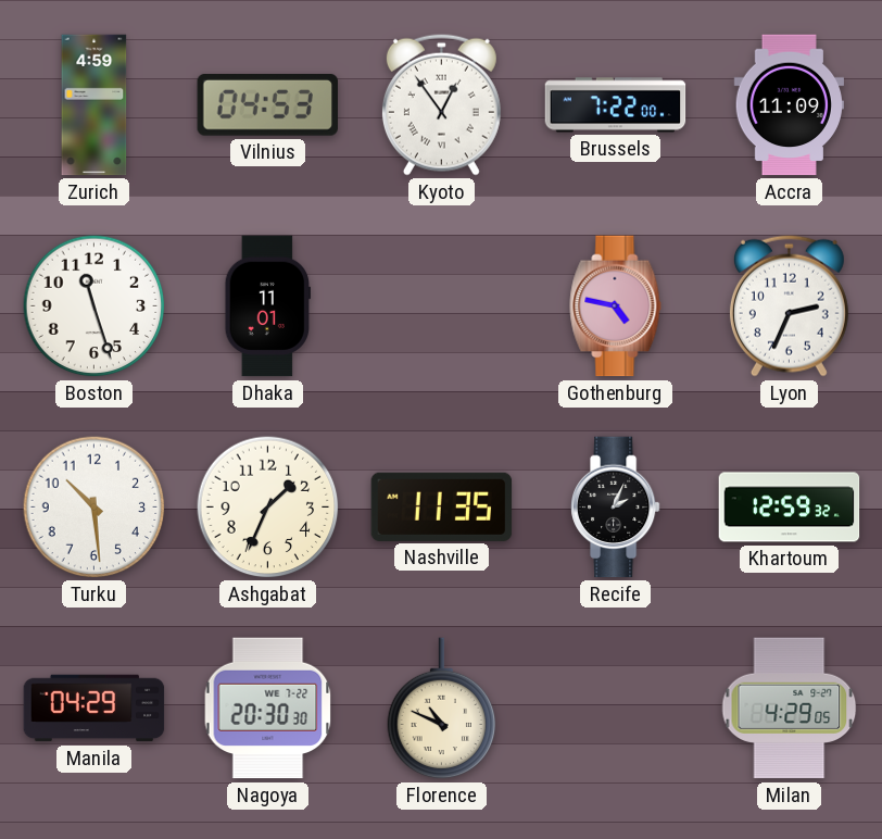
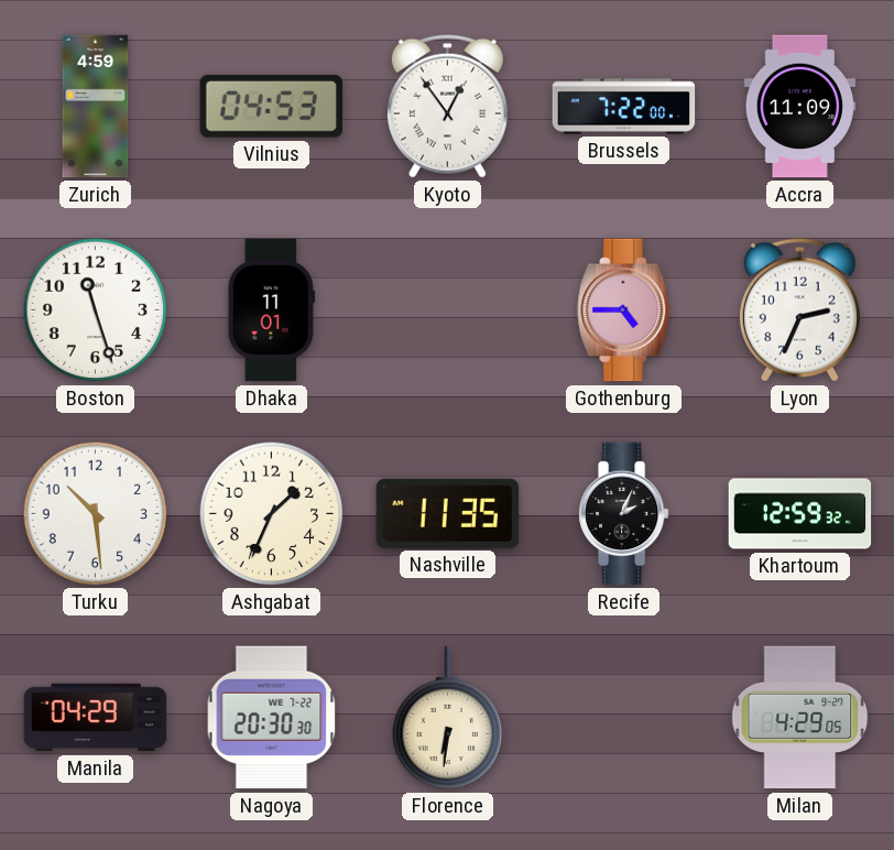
Gothenburg: 4:47 -> 4:45
Florence: 10:49 -> 6:31
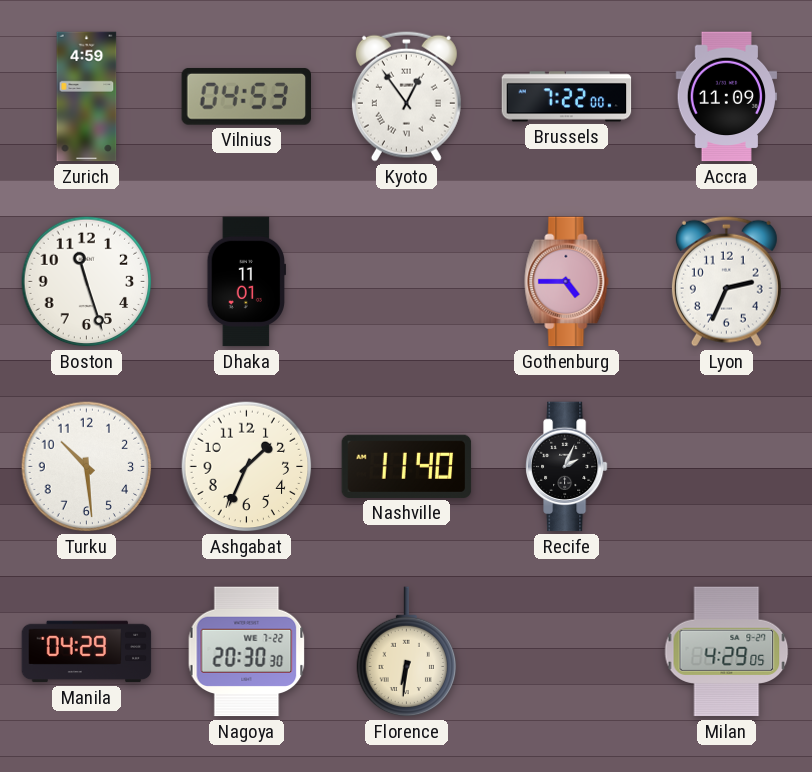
Nashville: 11:35 -> 11:40
Khartoum: 12:59 -> none
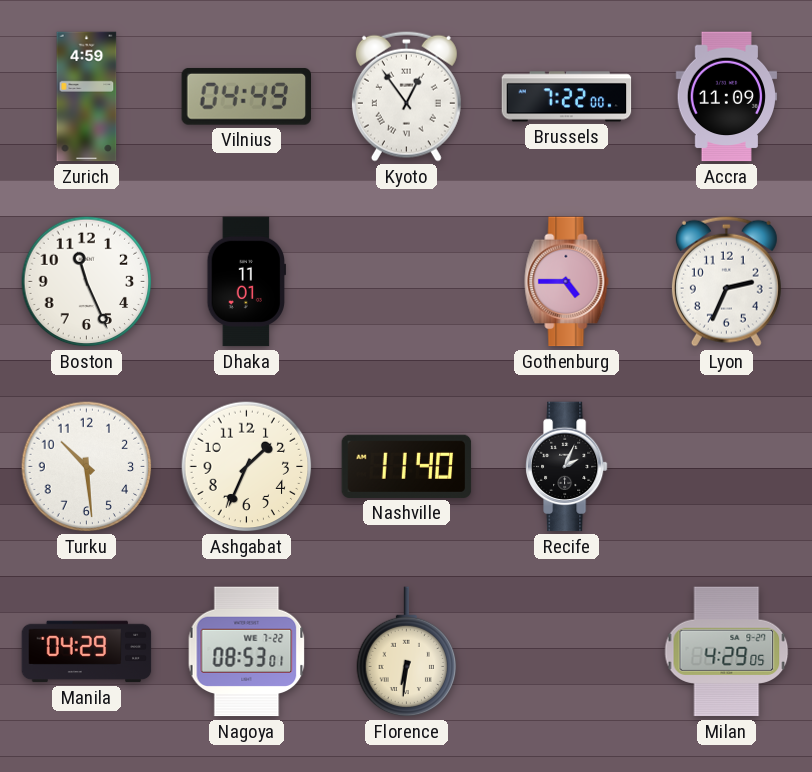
Vilnius: 04:53 -> 04:49
Boston: 11:27 -> 11:26
Nagoya: 20:30 -> 08:53
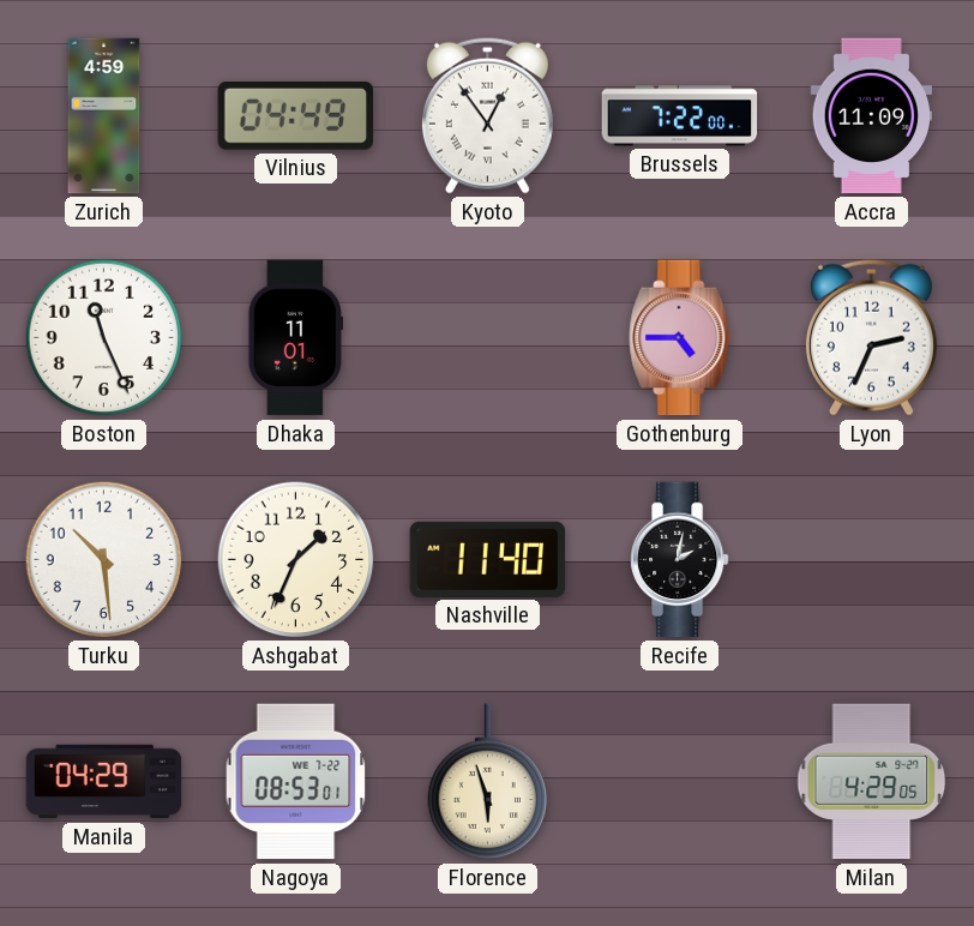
Recife: 2:04 -> 2:02
Florence: 6:31 -> 5:57
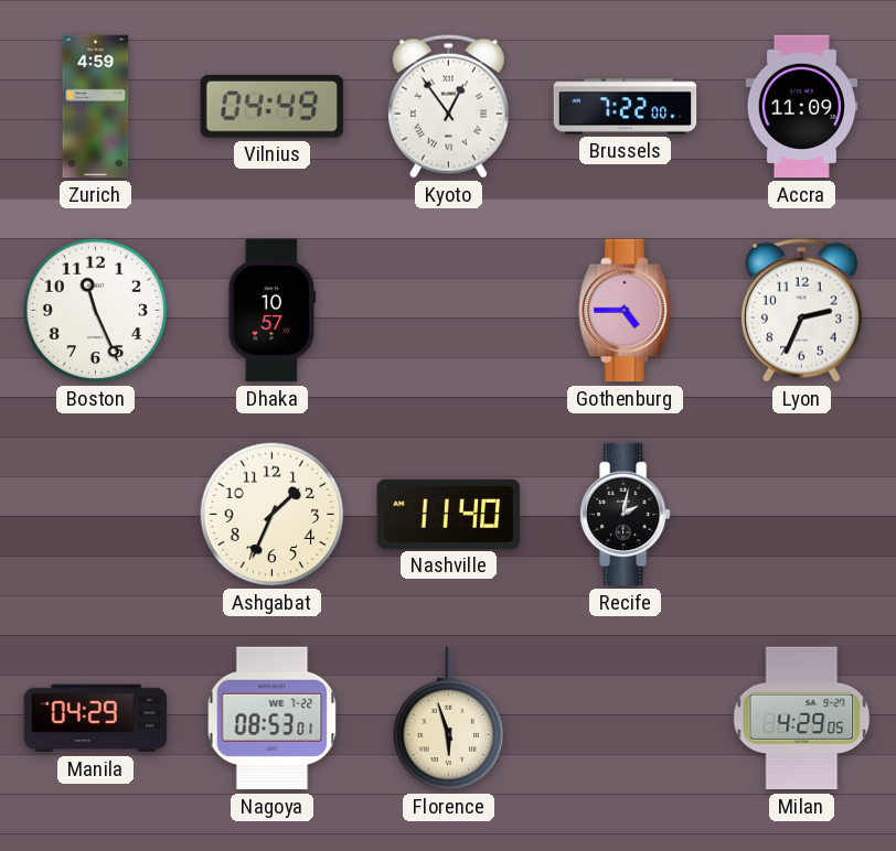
Dhaka: 11:01 -> 10:57
Turku: 10:29 -> none
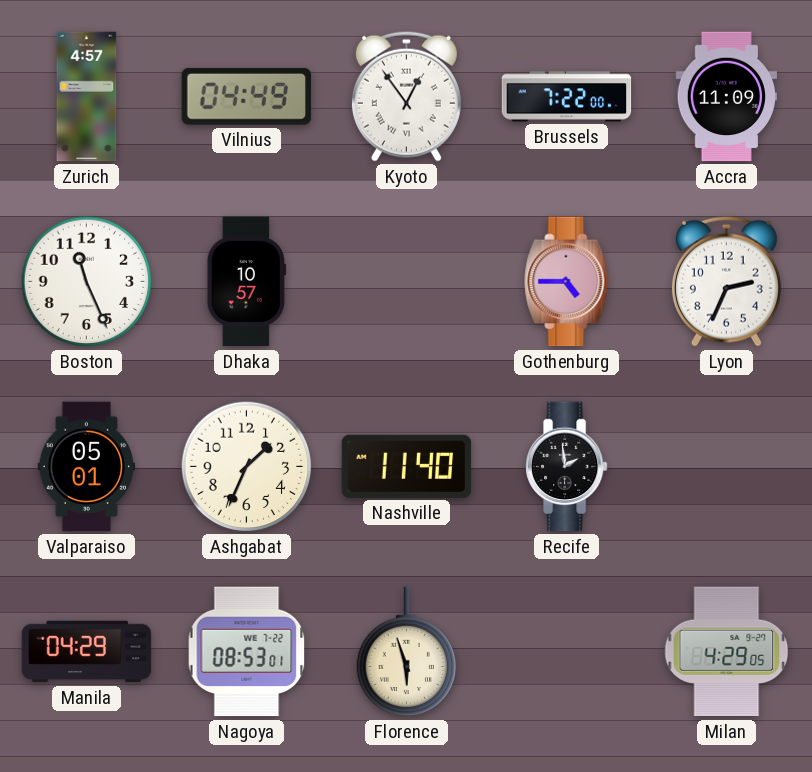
Zurich: 4:59 -> 4:57
Valparaiso: none -> 05:01
Recife: 2:02 -> 1:59
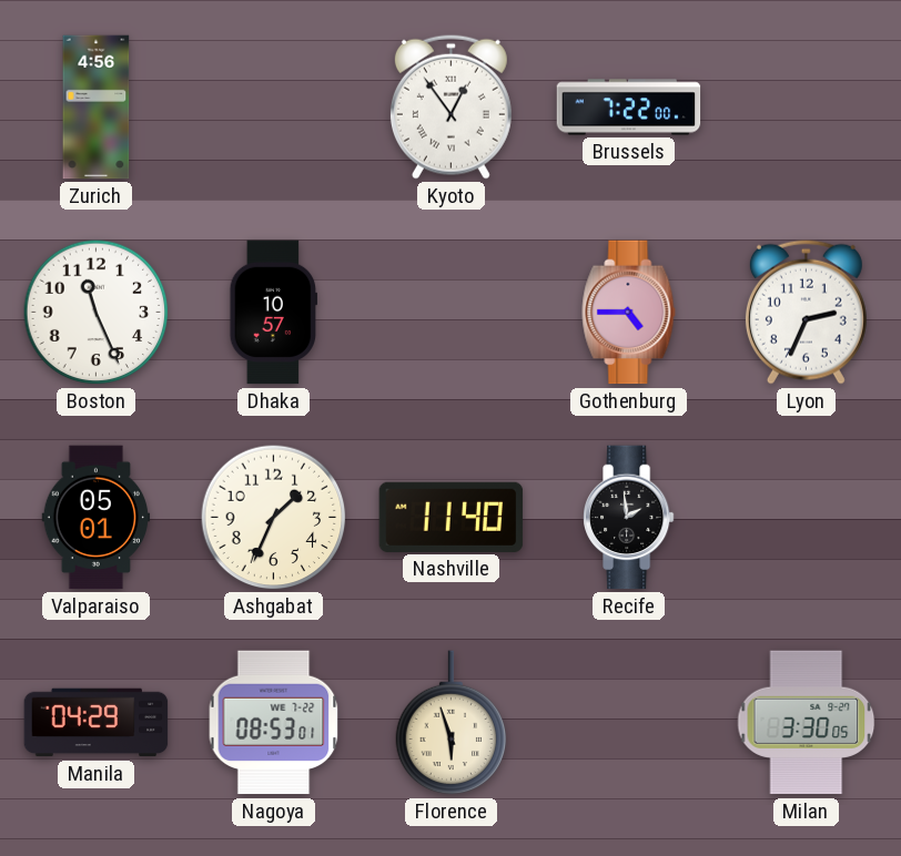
Zurich: 4:57 -> 4:56
Vilnius: 04:49 -> none
Accra: 11:09 -> none
Milan: 4:29 -> 3:30
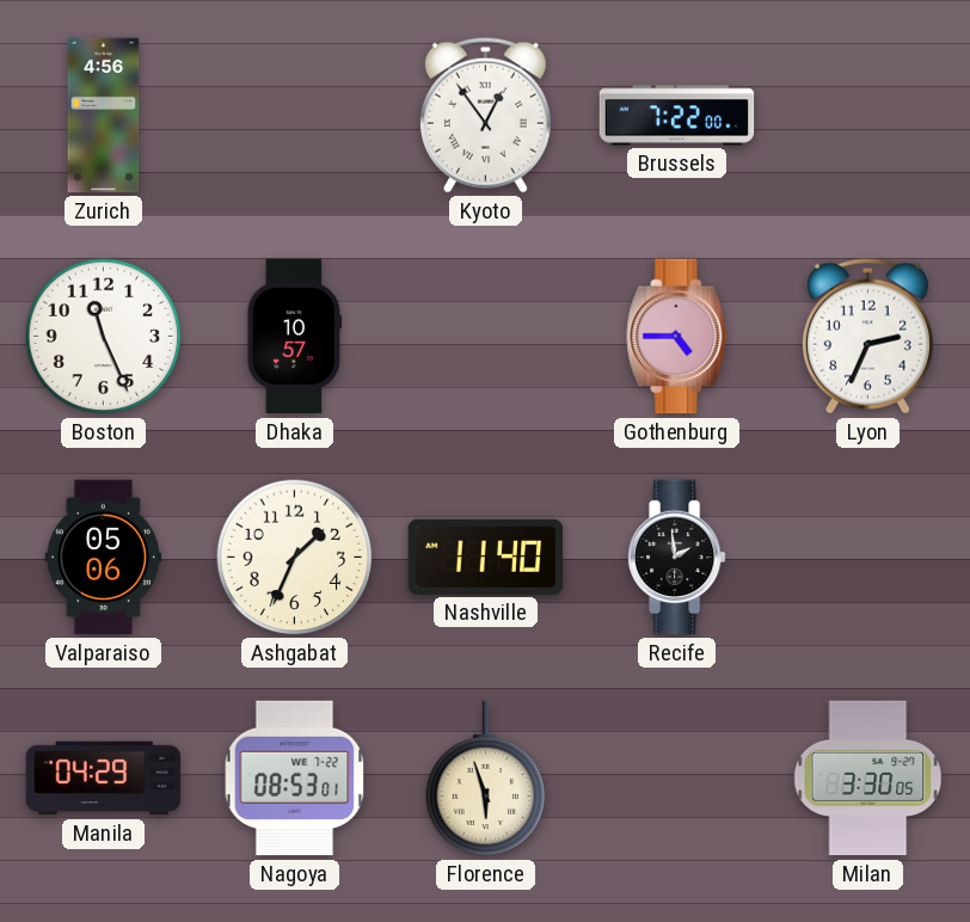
Valparaiso: 05:01 -> 05:06
